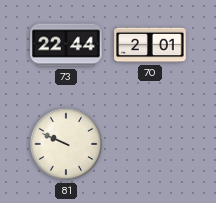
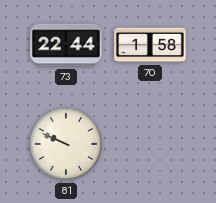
70: 2:01 -> 1:58
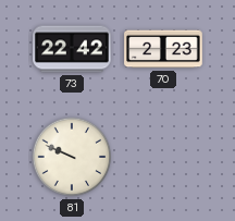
73: 22:44 -> 22:42
70: 1:58 -> 2:23
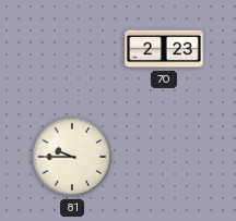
73: 22:42 -> none
81: 9:49 -> 9:45
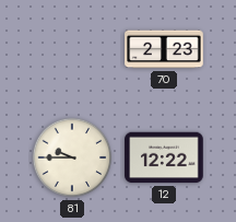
12: none -> 12:22
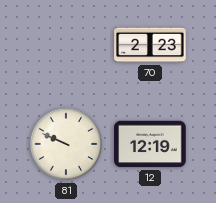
81: 9:45 -> 9:49
12: 12:22 -> 12:19
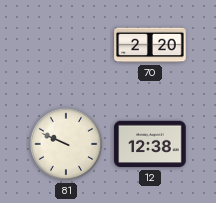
70: 2:23 -> 2:20
12: 12:19 -> 12:38
